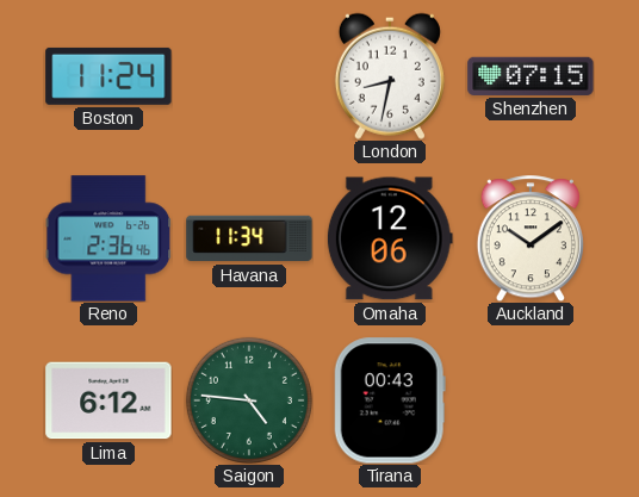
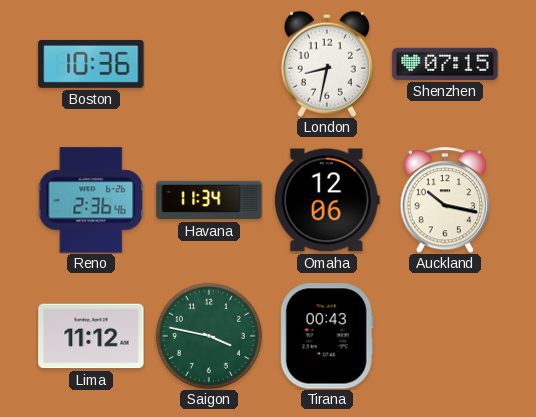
Boston: 11:24 -> 10:36
Auckland: 10:09 -> 10:17
Lima: 6:12 -> 11:12
Saigon: 4:46 -> 3:47
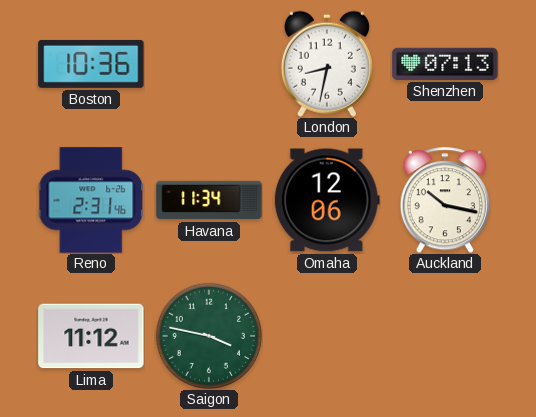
Shenzhen: 07:15 -> 07:13
Reno: 2:36 -> 2:31
Tirana: 00:43 -> none
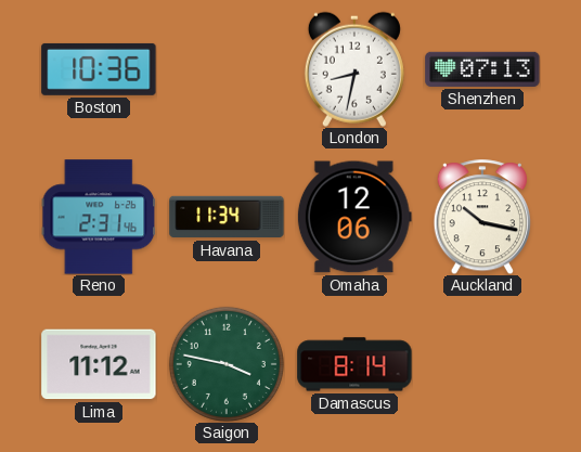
Damascus: none -> 8:14
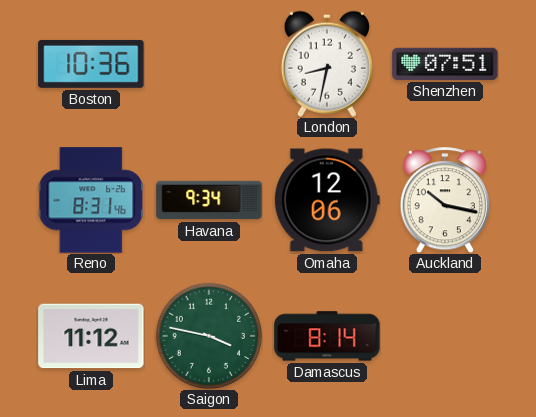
Shenzhen: 07:13 -> 07:51
Reno: 2:31 -> 8:31
Havana: 11:34 -> 9:34
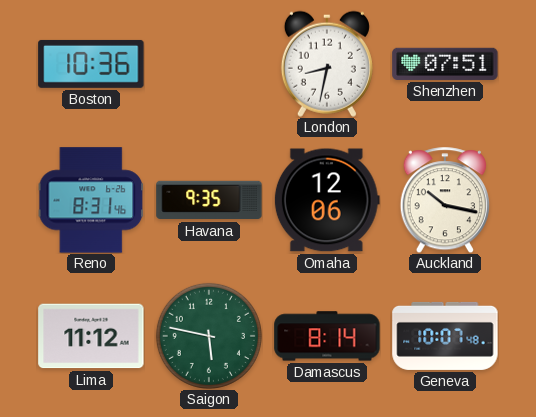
Havana: 9:34 -> 9:35
Saigon: 3:47 -> 5:47
Geneva: none -> 10:07
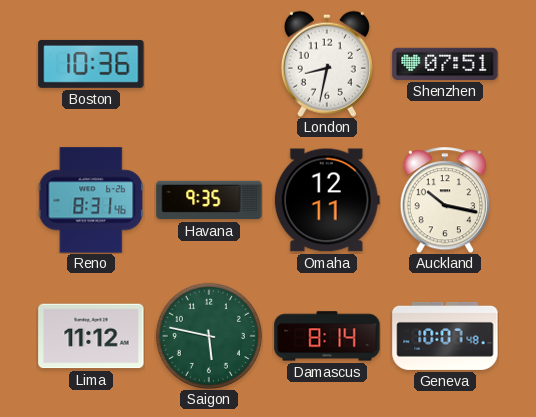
Omaha: 12:06 -> 12:11
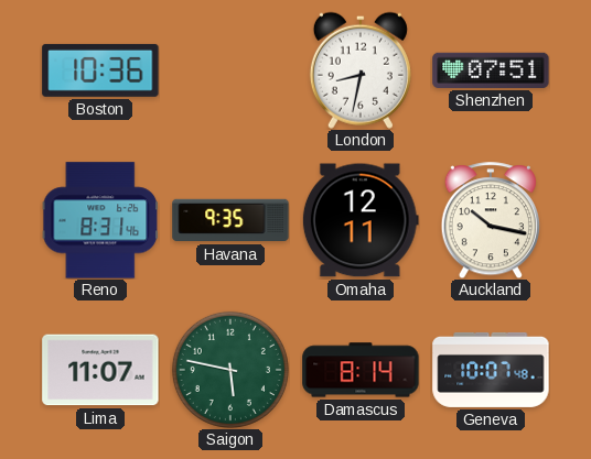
Lima: 11:12 -> 11:07
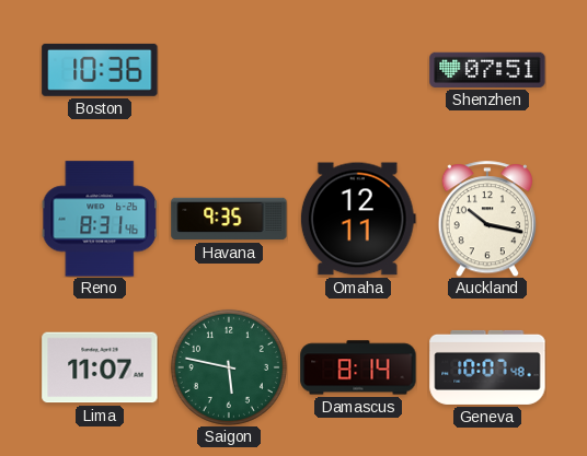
London: 8:32 -> none
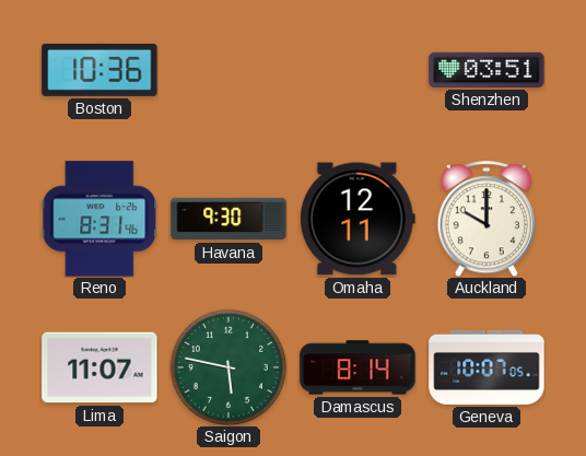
Shenzhen: 07:51 -> 03:51
Havana: 9:35 -> 9:30
Auckland: 10:17 -> 10:00
Geneva: 10:07:48 -> 10:07:05
